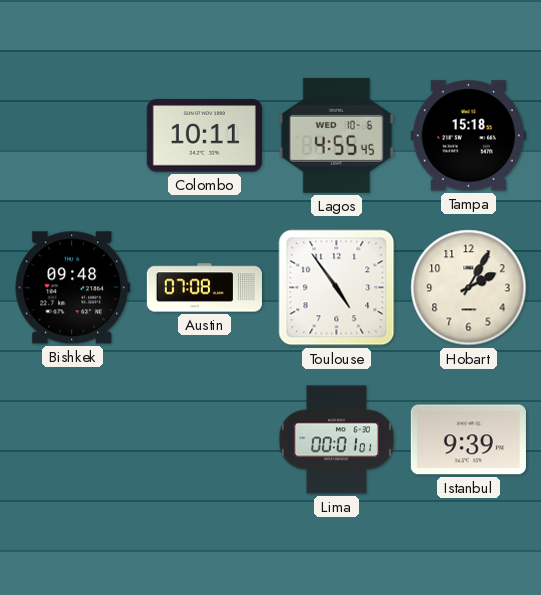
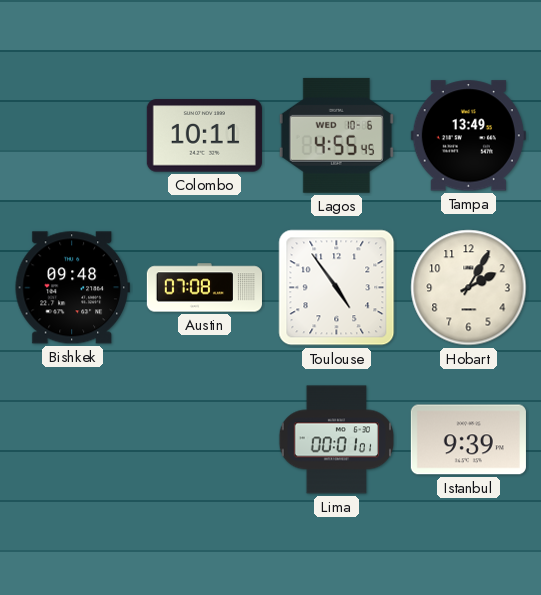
Tampa: 15:18 -> 13:49
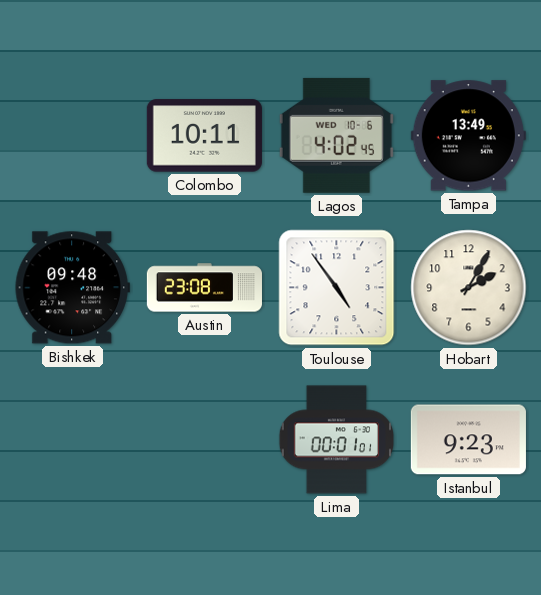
Lagos: 4:55 -> 4:02
Austin: 07:08 -> 23:08
Istanbul: 9:39 -> 9:23
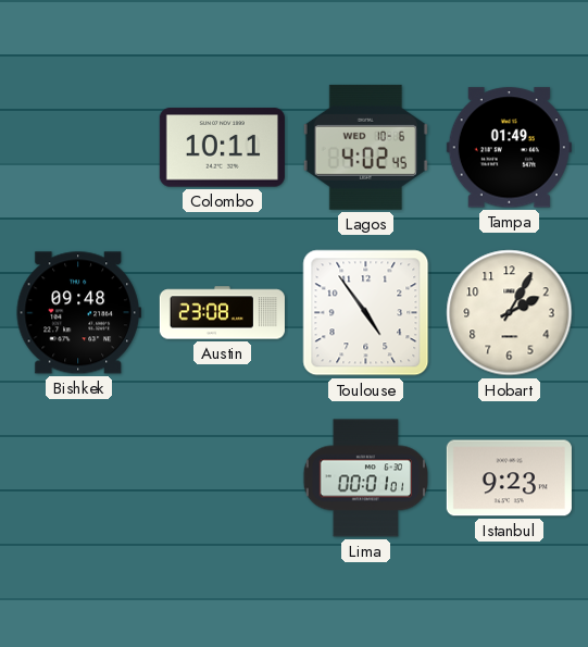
Tampa: 13:49 -> 01:49
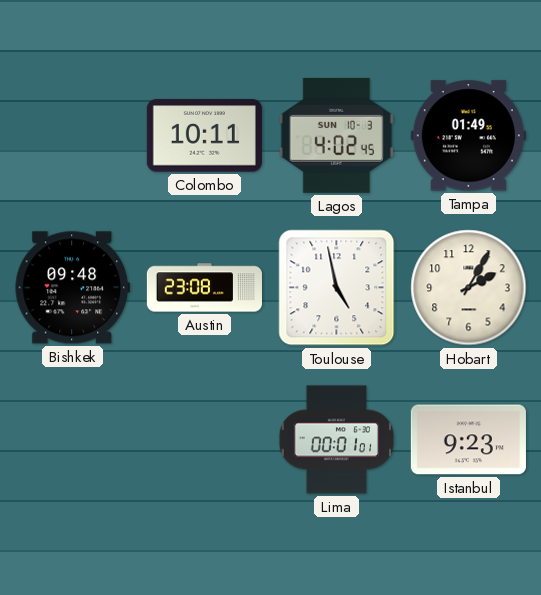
Lagos date: WED 10-6 -> SUN 10-3
Toulouse: 4:54 -> 4:58
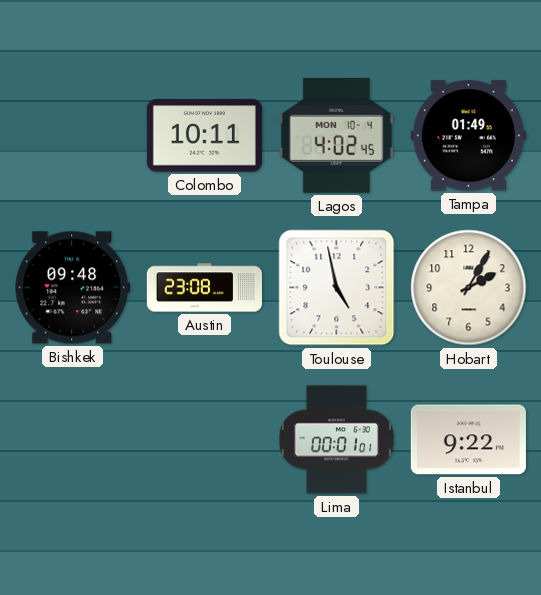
Lagos date: SUN 10-3 -> MON 10-4
Istanbul: 9:23 -> 9:22
